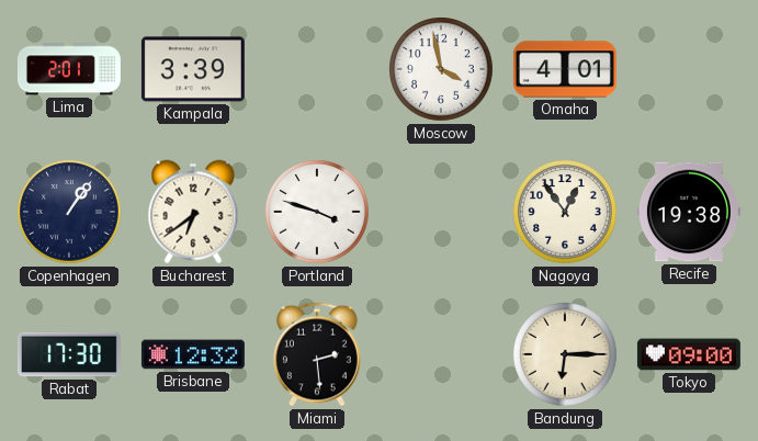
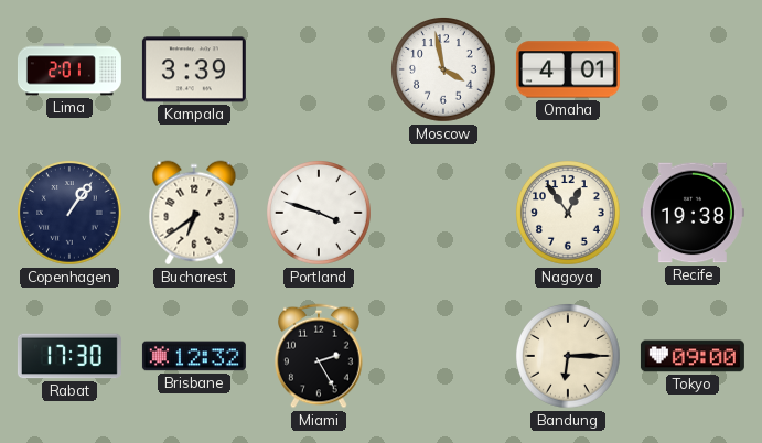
Miami: 2:29 -> 2:25
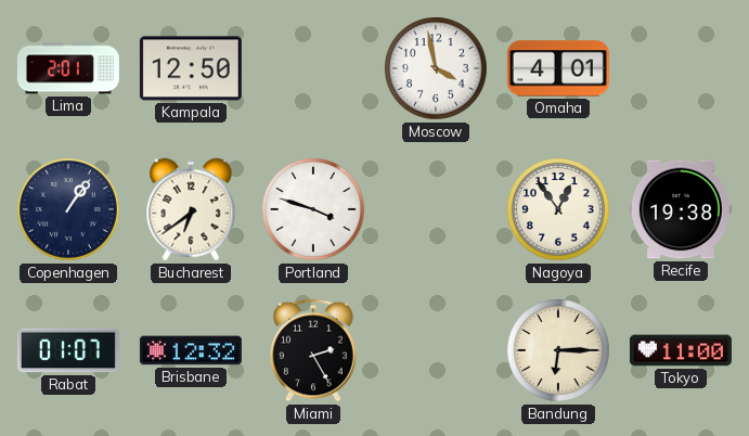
Kampala: 3:39 -> 12:50
Rabat: 17:30 -> 01:07
Tokyo: 09:00 -> 11:00
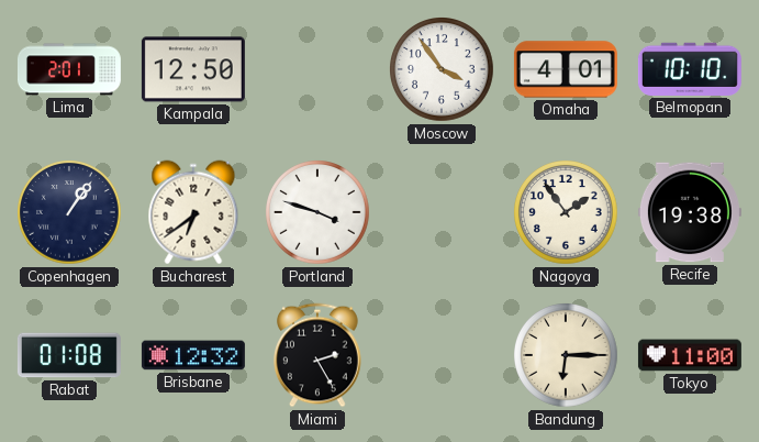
Moscow: 3:58 -> 3:54
Belmopan: none -> 10:10
Nagoya: 12:54 -> 1:54
Rabat: 01:07 -> 01:08
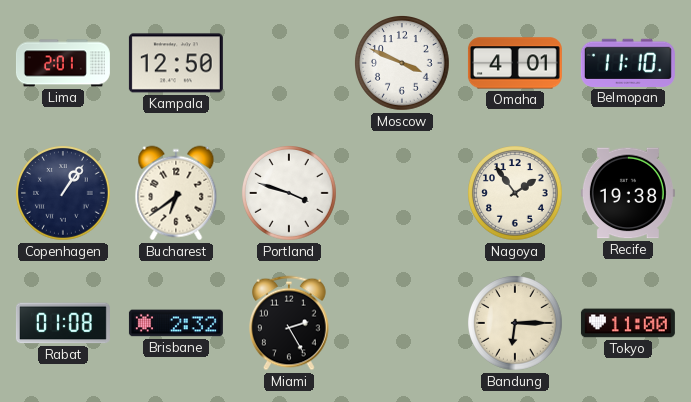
Moscow: 3:54 -> 3:49
Belmopan: 10:10 -> 11:10
Brisbane: 12:32 -> 2:32
